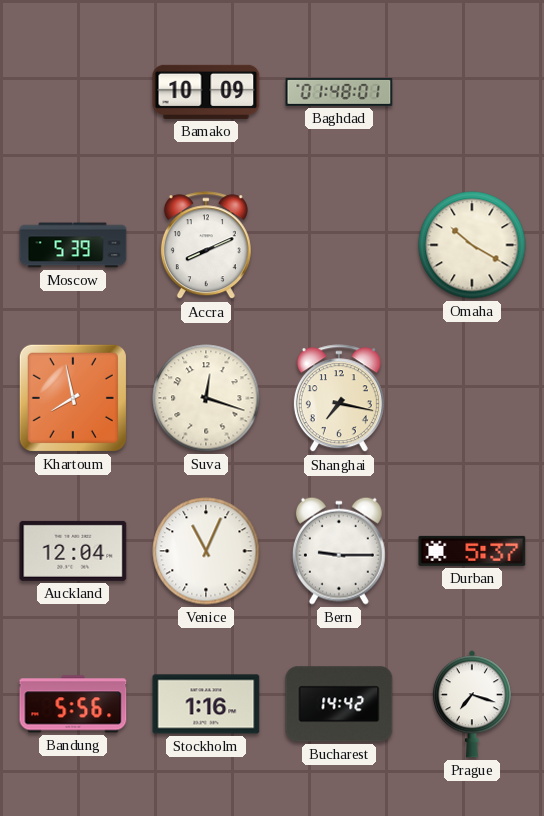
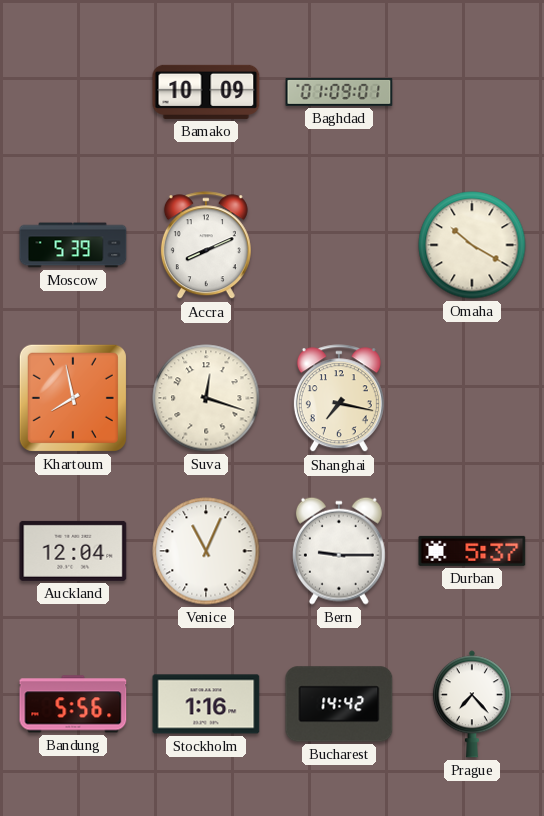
Baghdad: 01:48 -> 01:09
Prague: 7:18 -> 7:23
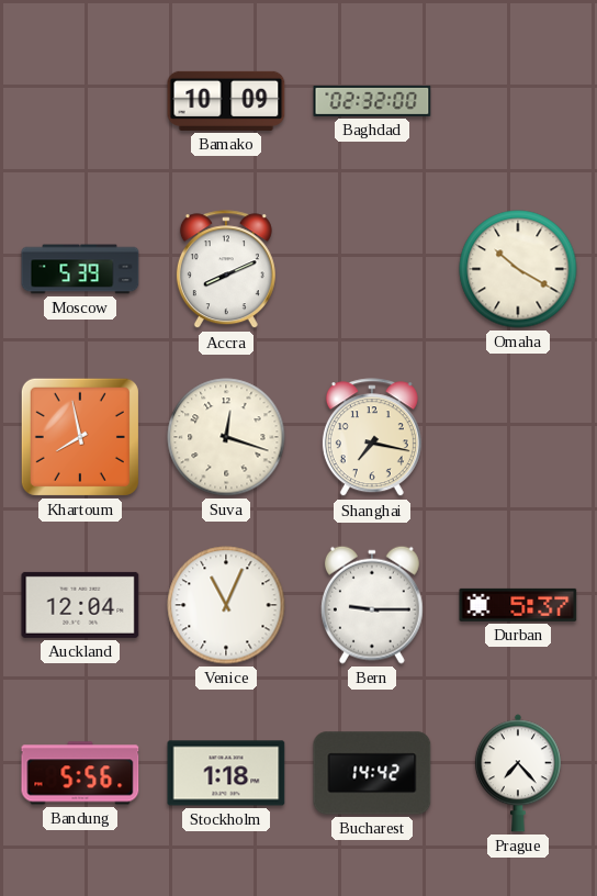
Baghdad: 01:09 -> 02:32
Stockholm: 1:16 -> 1:18
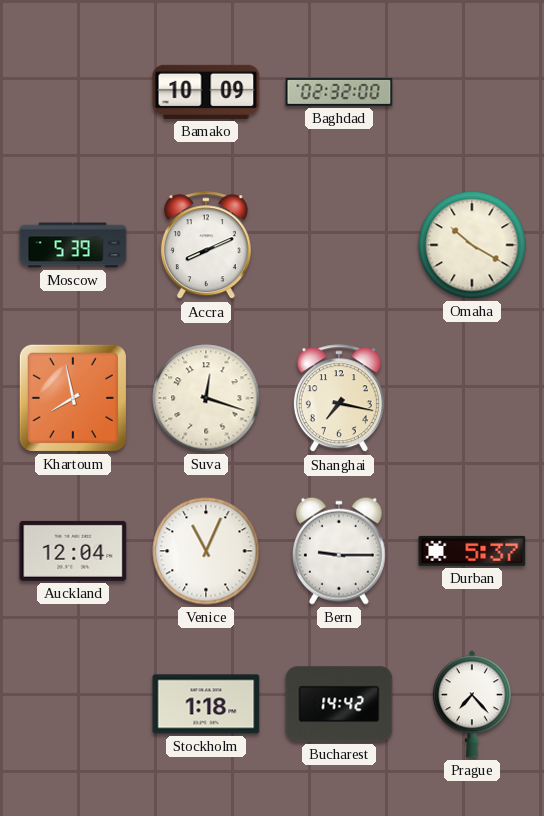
Bandung: 5:56 -> none
